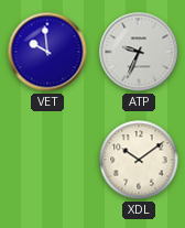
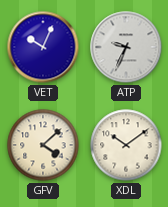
VET: 9:59 -> 10:04
GFV: none -> 4:08
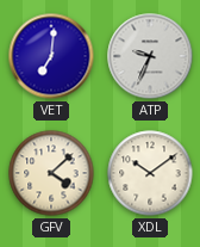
VET: 10:04 -> 7:01
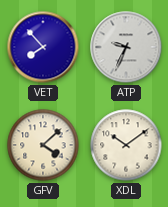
VET: 7:01 -> 7:53
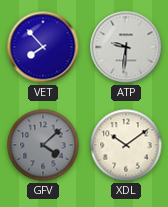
ATP: 9:34 -> 9:31
GFV dial: cream -> grey
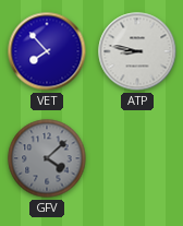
ATP: 9:31 -> 8:47
XDL: 10:09 -> none
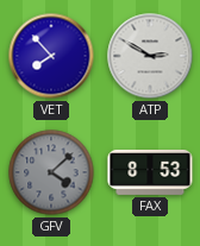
ATP: 8:47 -> 2:50
FAX: none -> 8:53
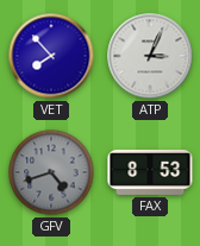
ATP: 2:50 -> 3:04
GFV: 4:08 -> 4:42
